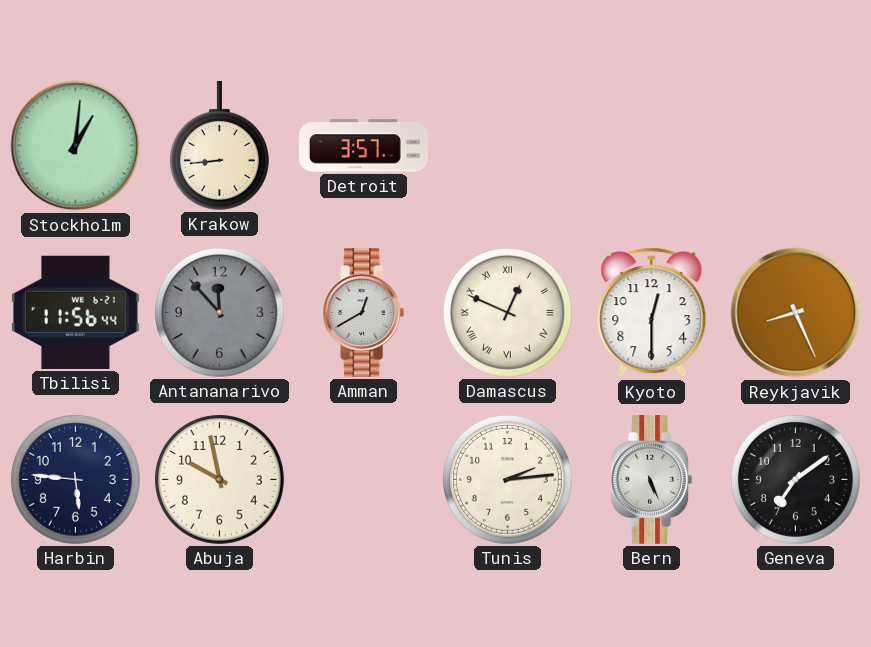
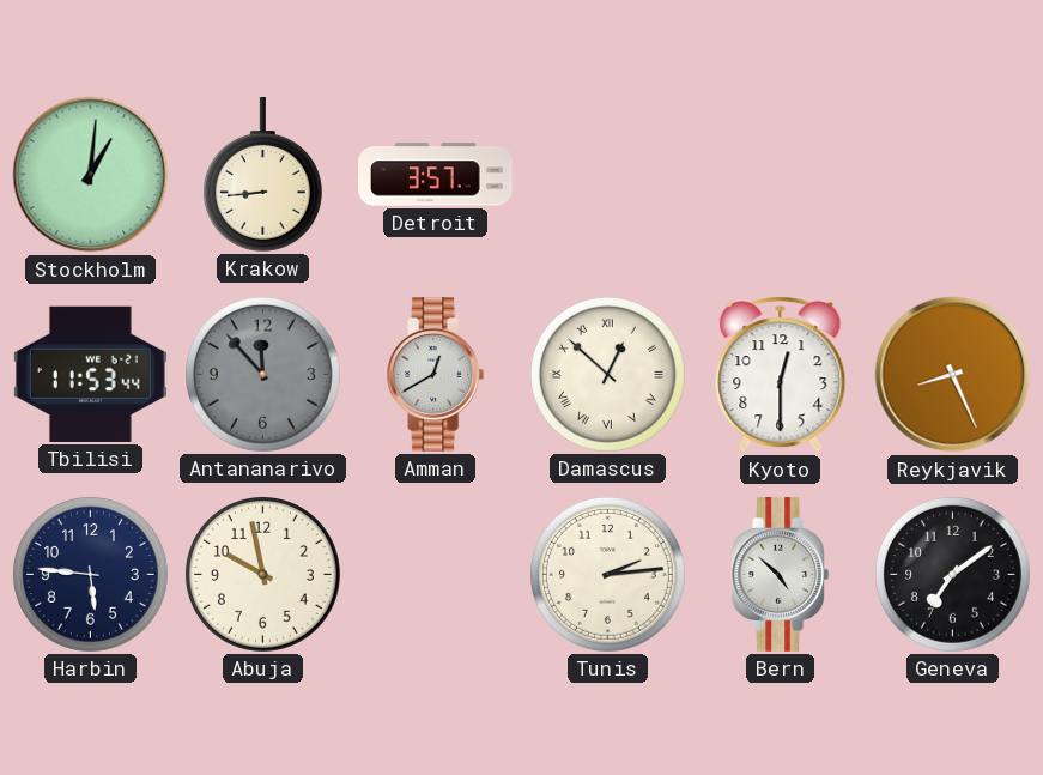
Tbilisi: 11:56 -> 11:53
Damascus: 12:49 -> 12:52
Bern: 5:26 -> 4:52
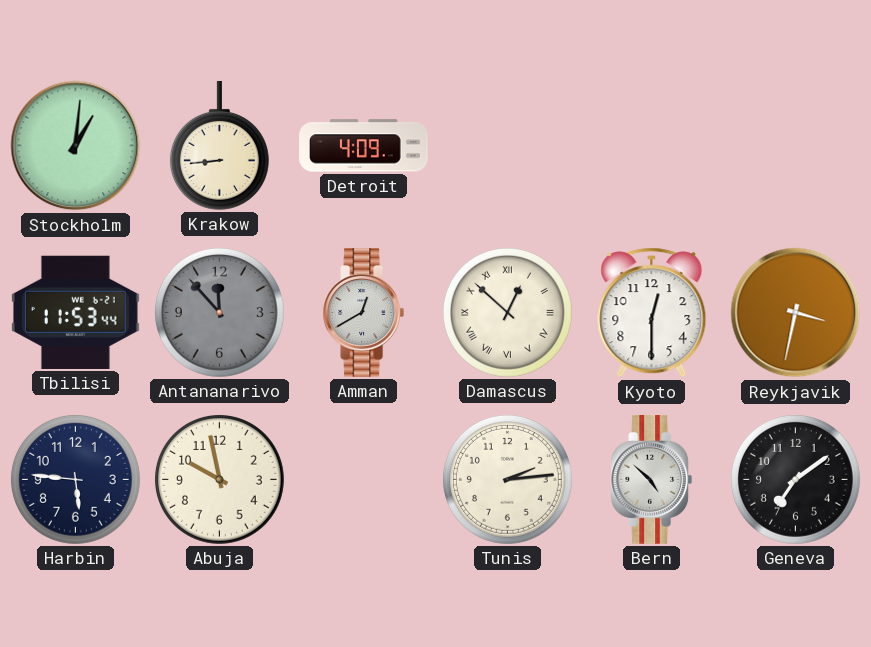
Detroit: 3:57 -> 4:09
Reykjavik: 8:26 -> 3:32
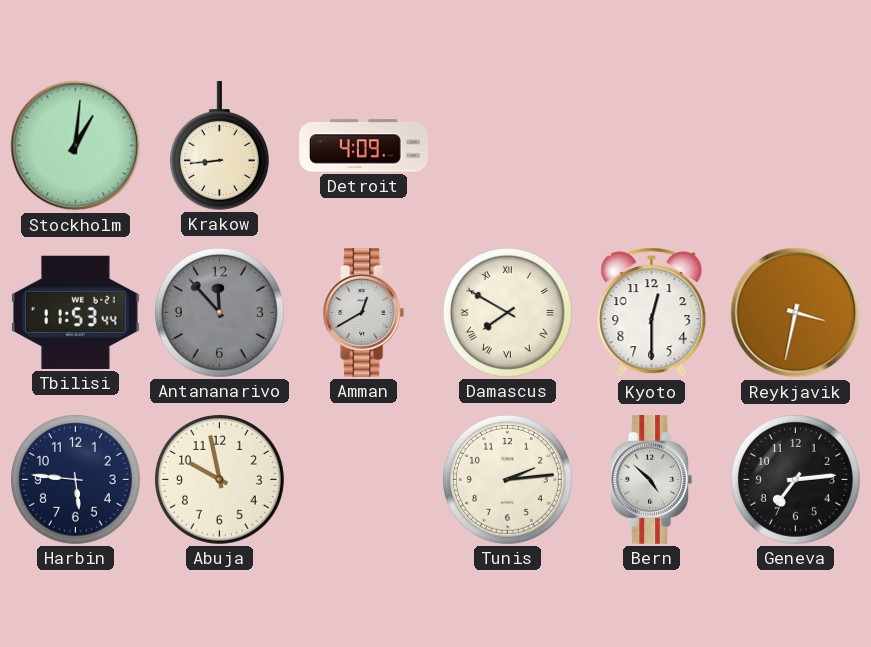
Damascus: 12:52 -> 7:50
Geneva: 7:09 -> 7:14
